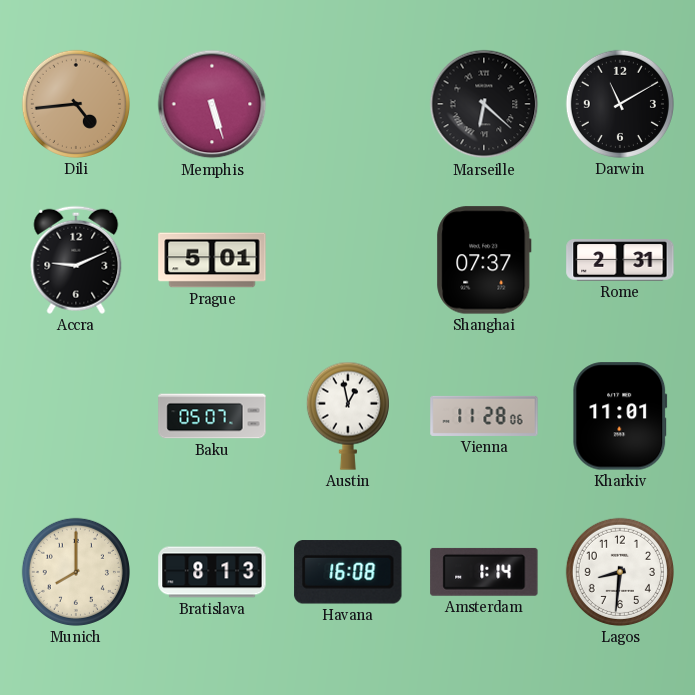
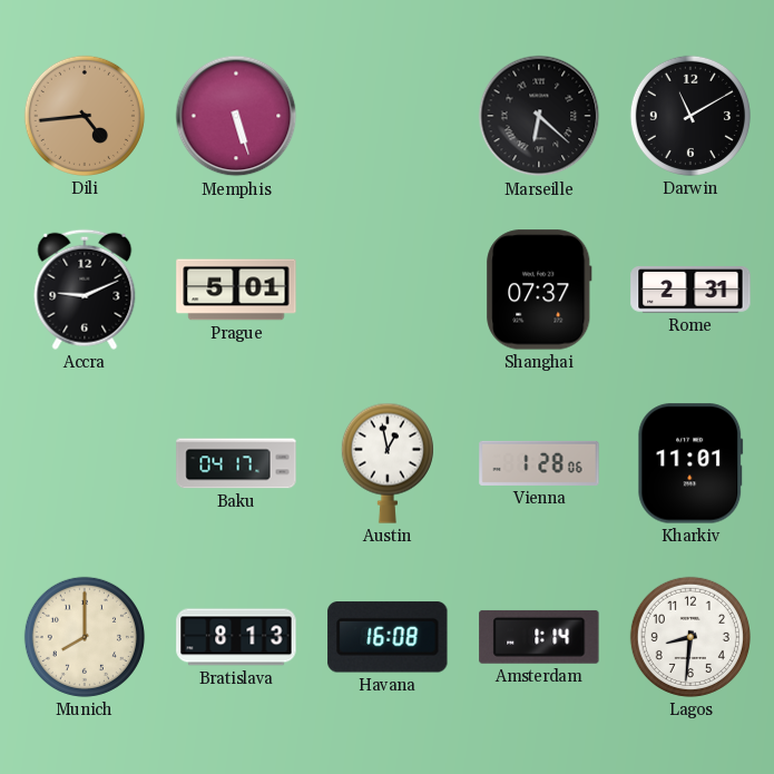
Baku: 05:07 -> 04:17
Vienna: 11:28 -> 1:28
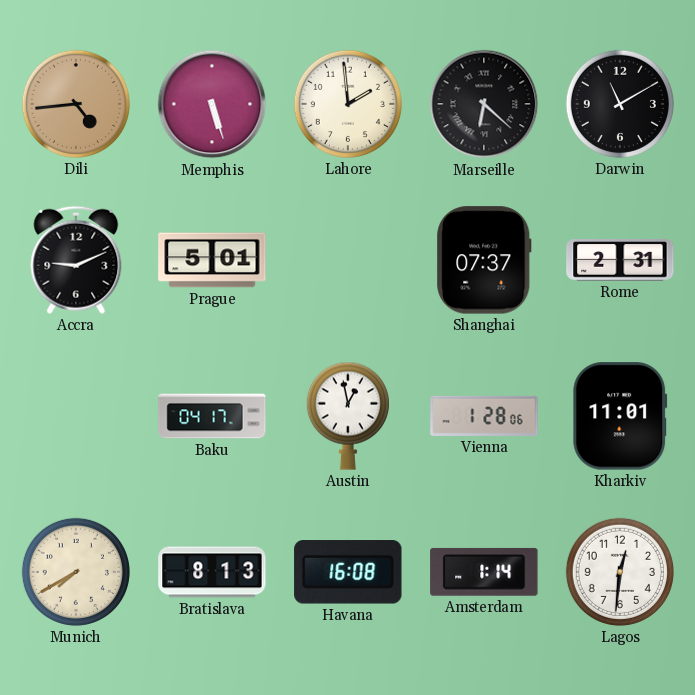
Lahore: none -> 1:59
Munich: 8:00 -> 7:40
Lagos: 8:31 -> 12:31
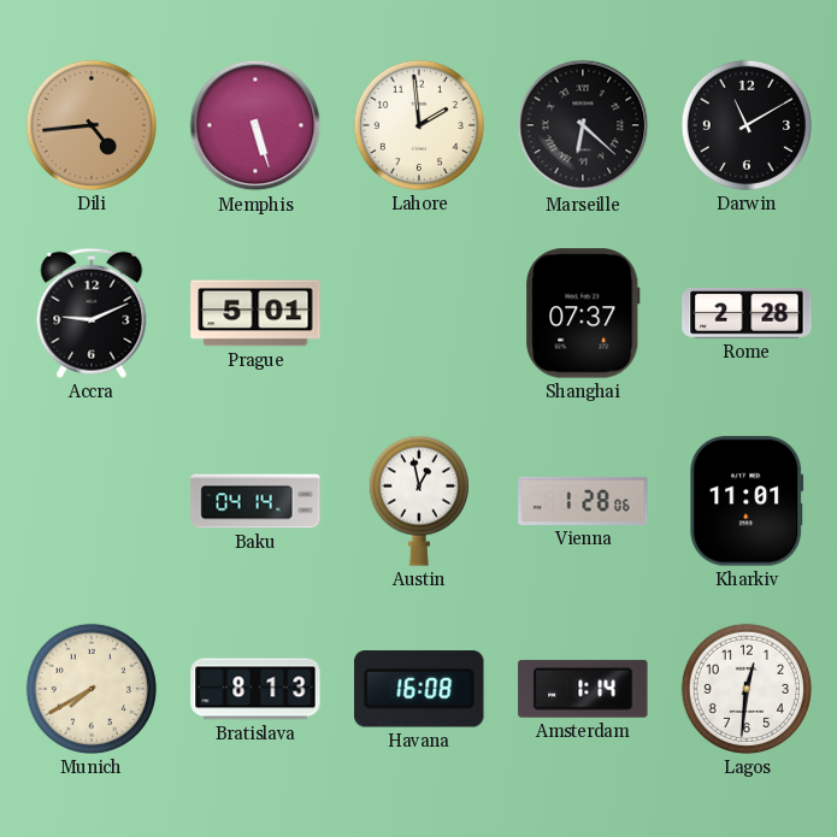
Rome: 2:31 -> 2:28
Baku: 04:17 -> 04:14
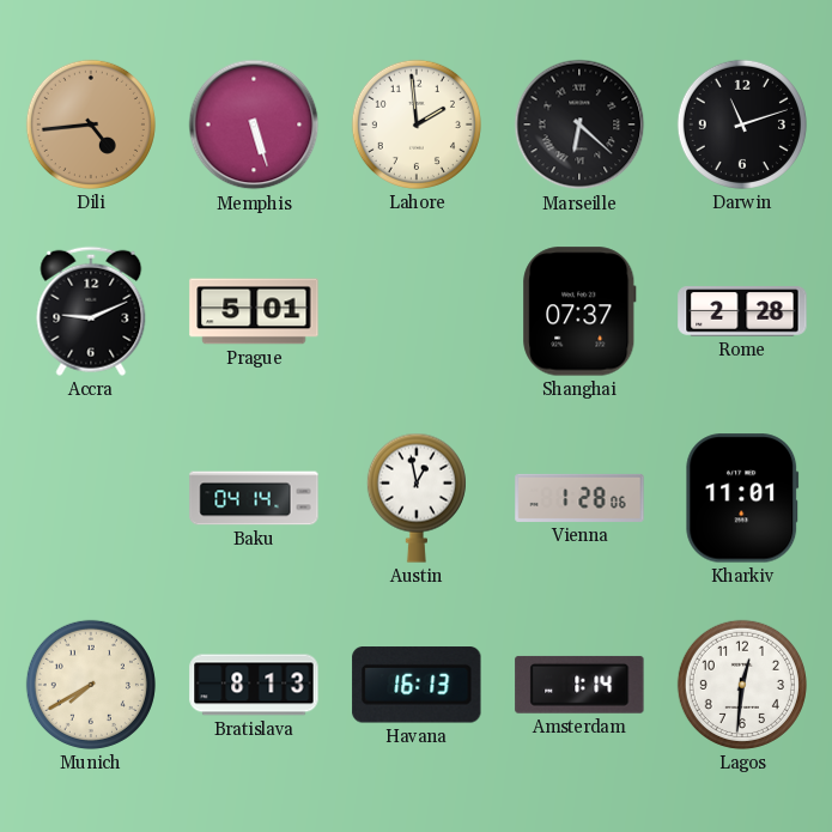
Darwin: 11:10 -> 11:12
Havana: 16:08 -> 16:13
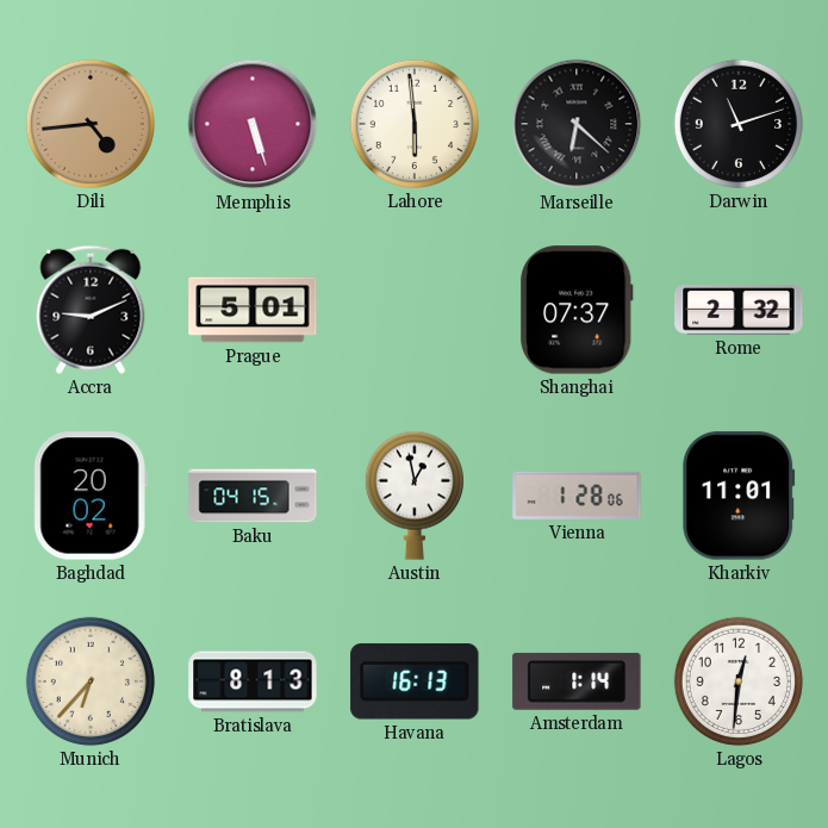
Lahore: 1:59 -> 5:59
Rome: 2:28 -> 2:32
Baghdad: none -> 20:02
Baku: 04:14 -> 04:15
Munich: 7:40 -> 6:37
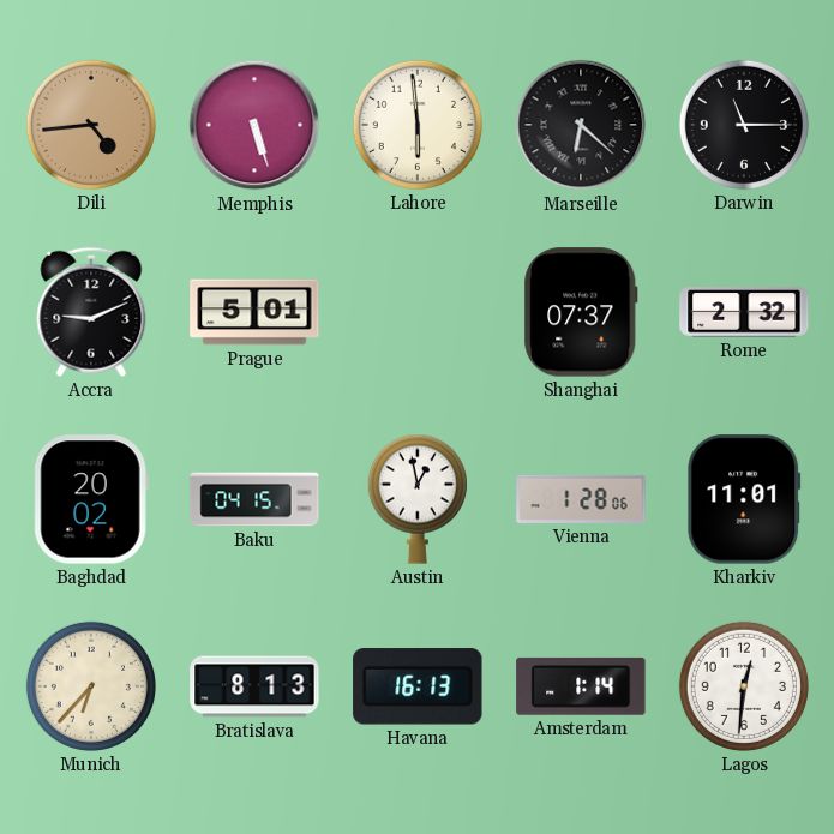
Darwin: 11:12 -> 11:15
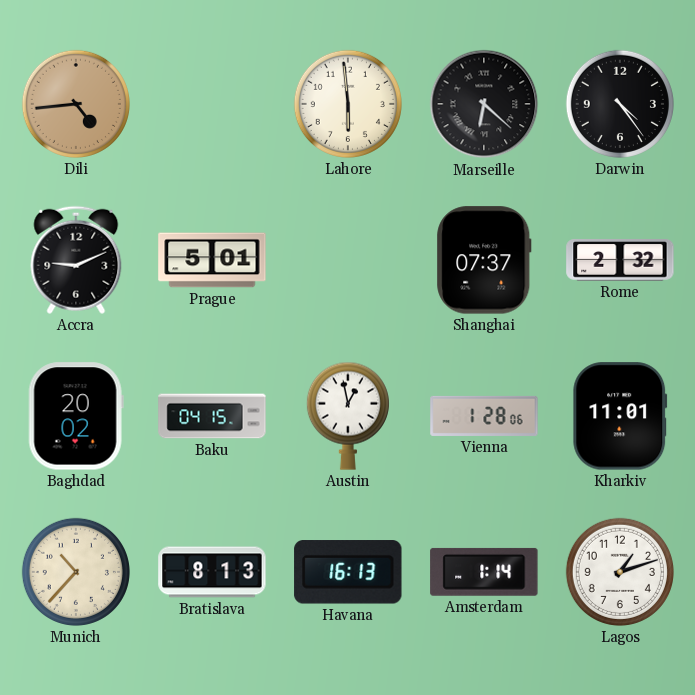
Memphis: 5:27 -> none
Darwin: 11:15 -> 4:24
Munich: 6:37 -> 10:37
Lagos: 12:31 -> 1:12
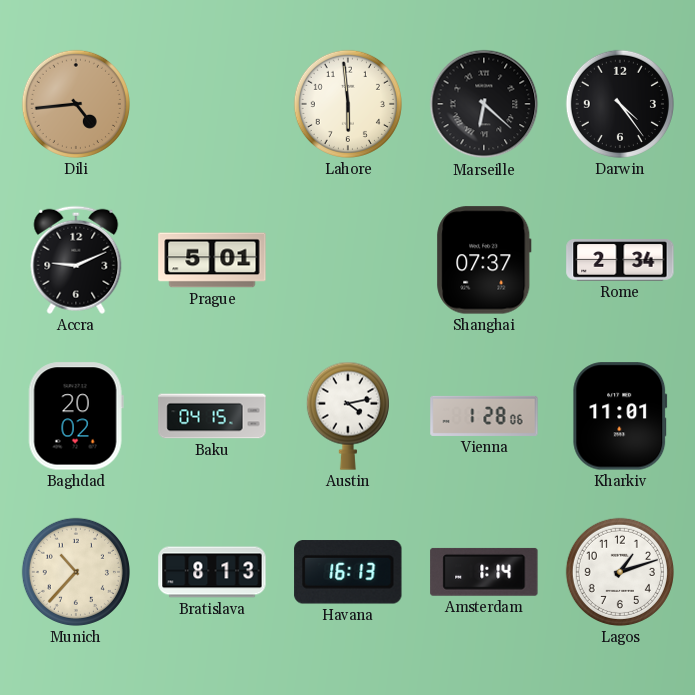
Rome: 2:32 -> 2:34
Austin: 12:58 -> 4:13
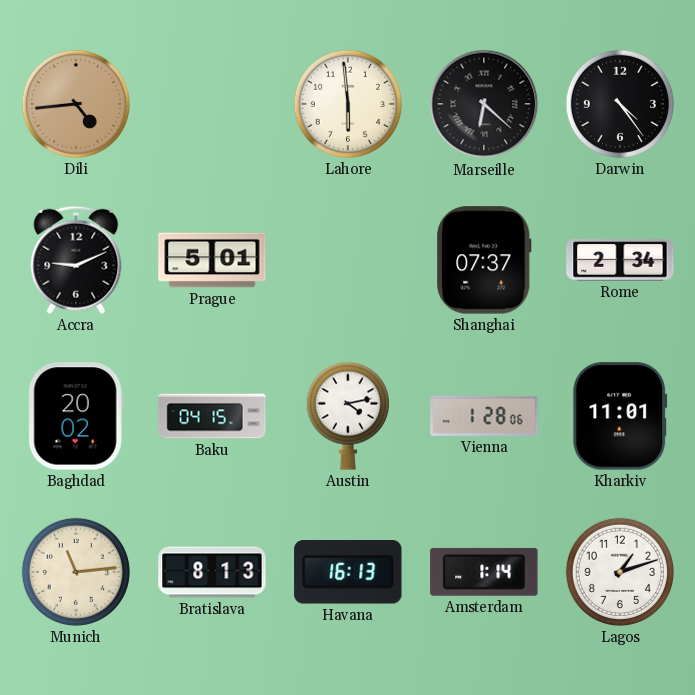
Munich: 10:37 -> 11:14
